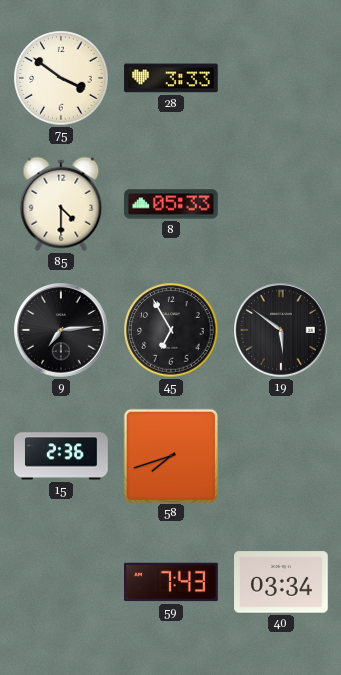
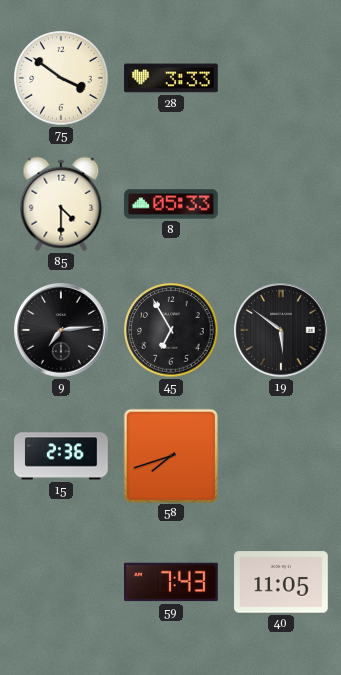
40: 03:34 -> 11:05
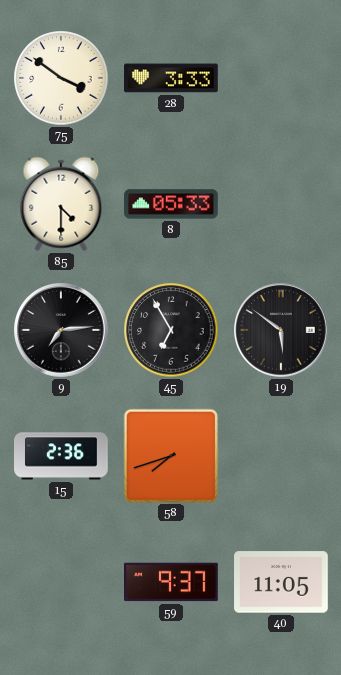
59: 7:43 -> 9:37
